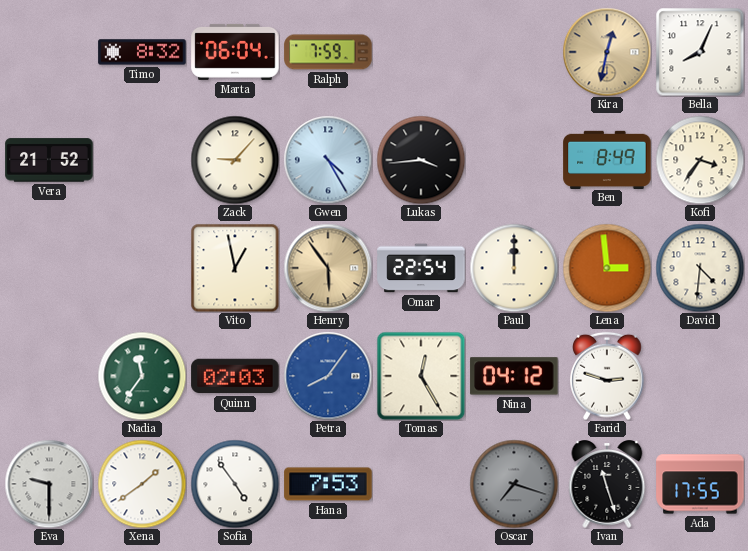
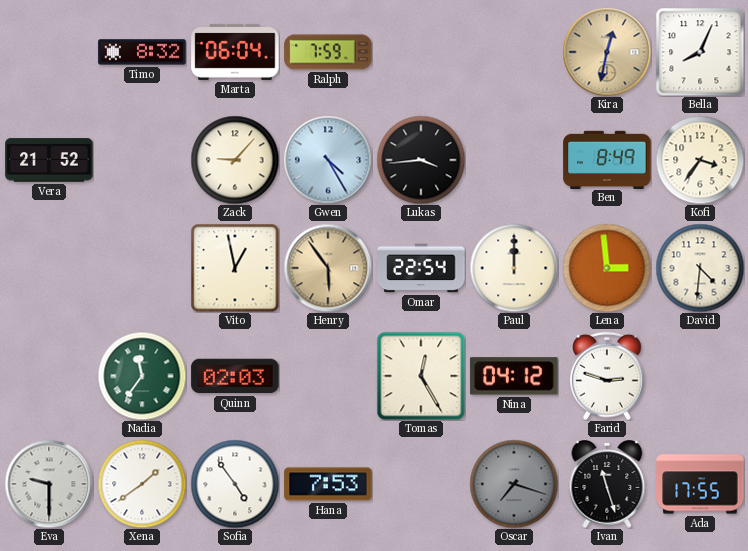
Petra: 8:06 -> none
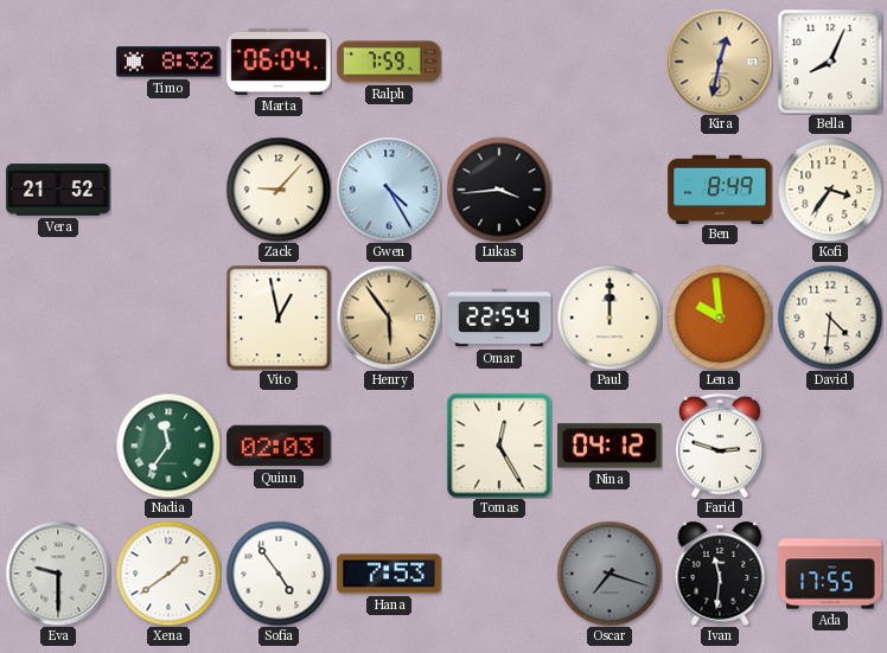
Lena: 2:59 -> 9:59
Ivan: 11:27 -> 11:31
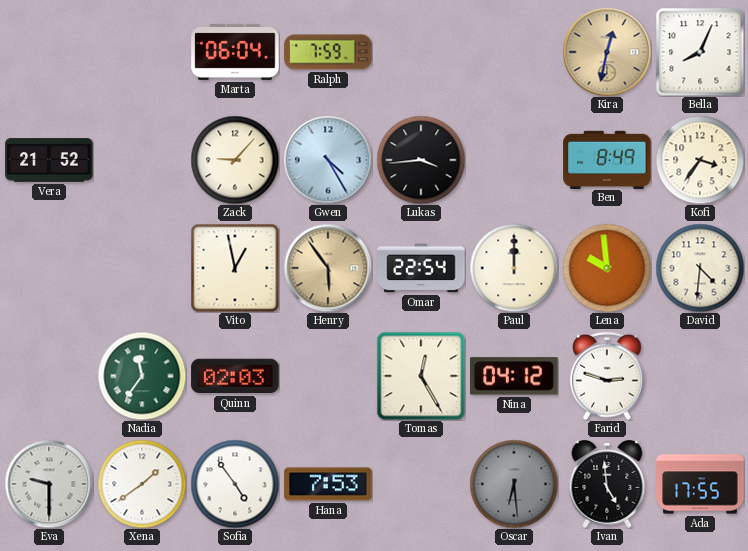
Timo: 8:32 -> none
Oscar: 7:18 -> 6:29
Ivan: 11:31 -> 4:59
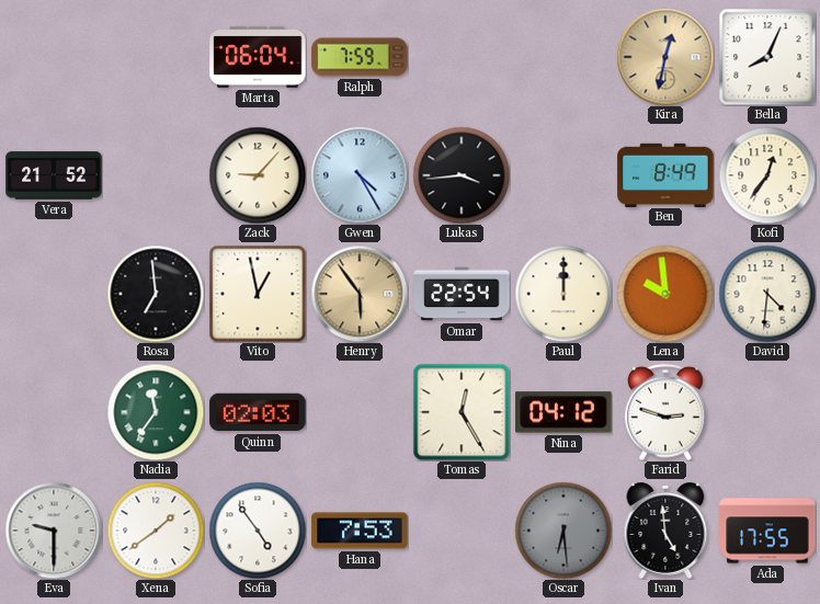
Kofi: 3:36 -> 12:36
Rosa: none -> 6:59
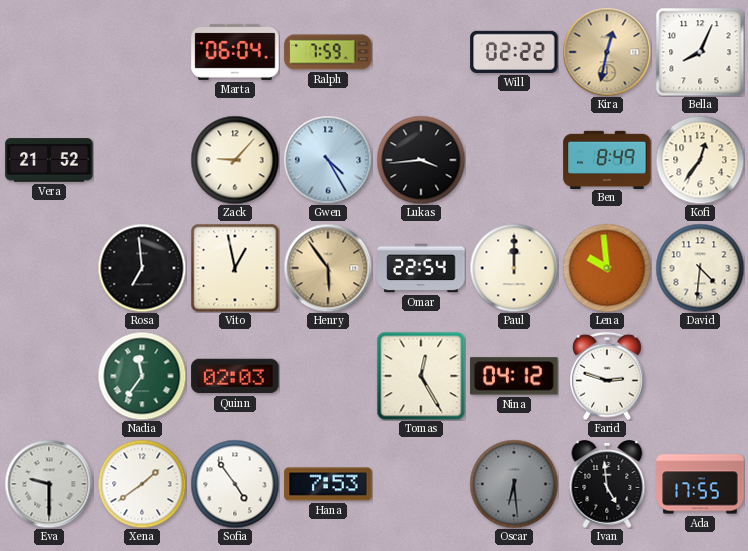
Will: none -> 02:22
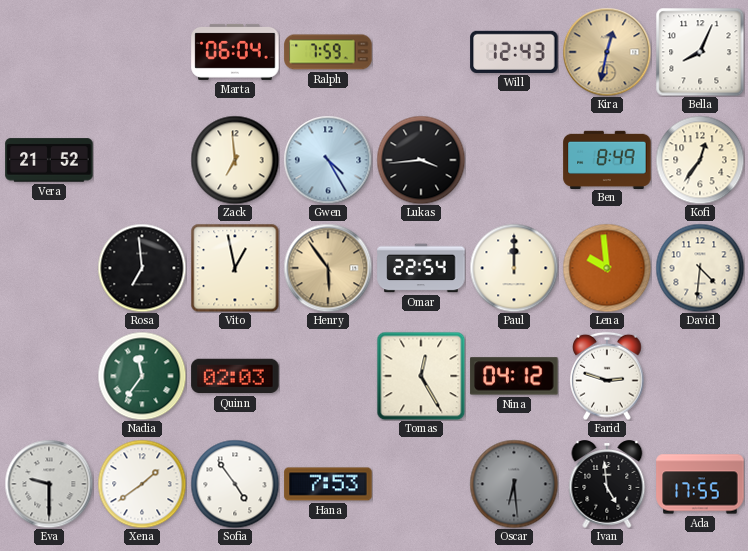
Will: 02:22 -> 12:43
Zack: 9:07 -> 6:59
